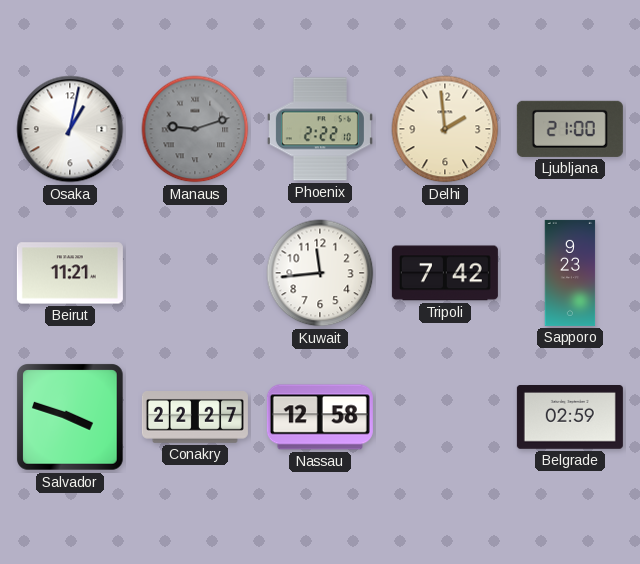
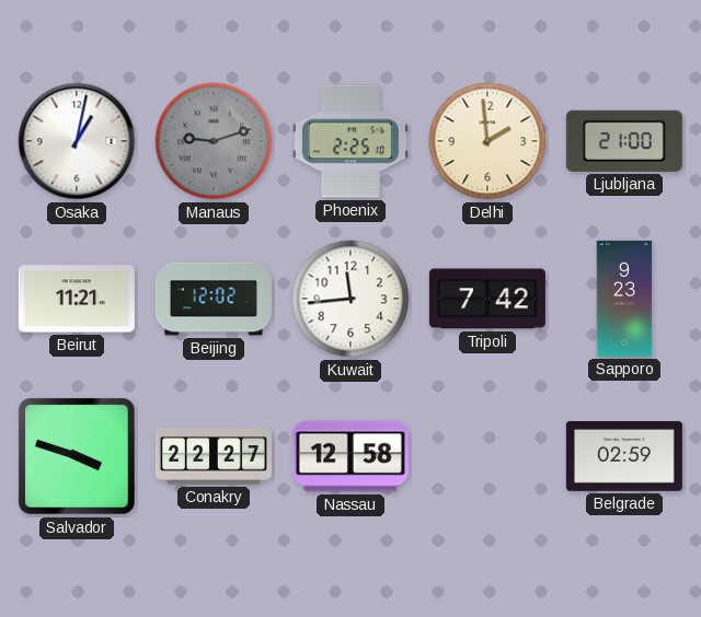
Phoenix: 2:22 -> 2:25
Beijing: none -> 12:02
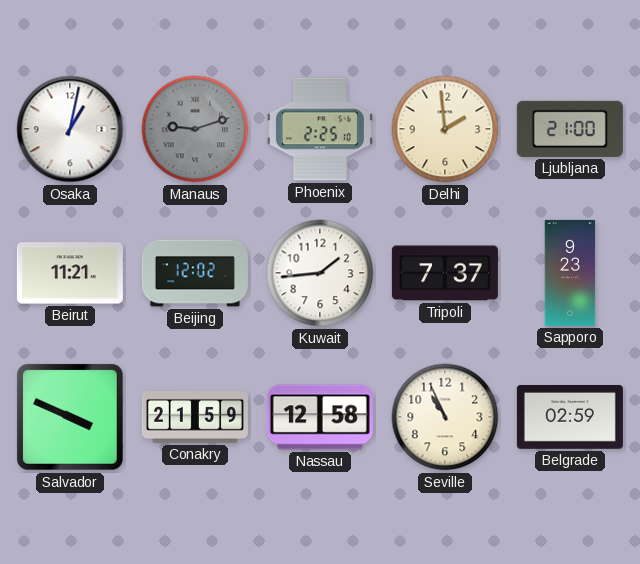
Kuwait: 11:44 -> 1:44
Tripoli: 7:42 -> 7:37
Salvador: 3:48 -> 3:49
Conakry: 22:27 -> 21:59
Seville: none -> 10:56
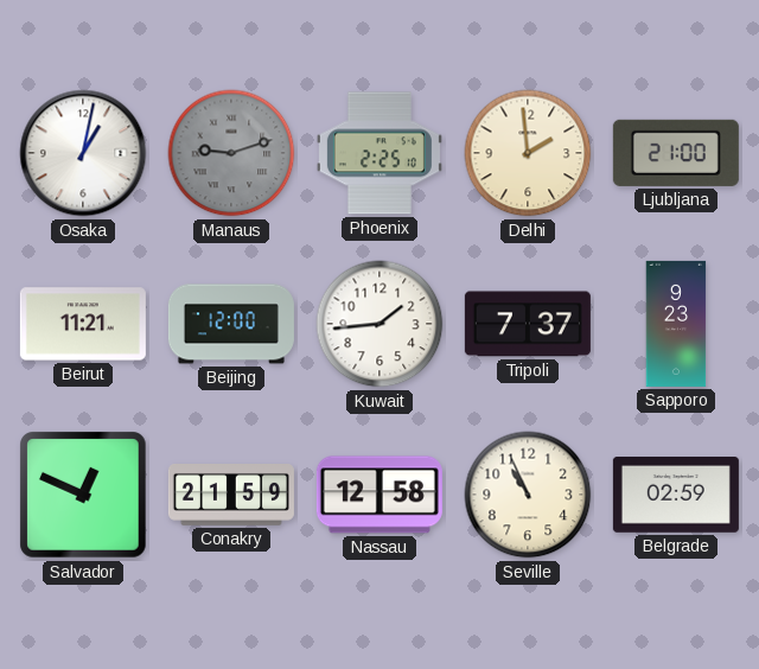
Beijing: 12:02 -> 12:00
Salvador: 3:49 -> 12:49
